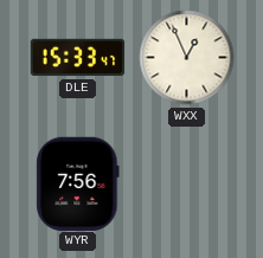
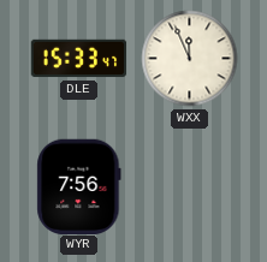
WXX: 12:56 -> 11:56
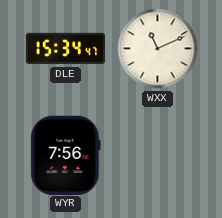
DLE: 15:33 -> 15:34
WXX: 11:56 -> 11:11
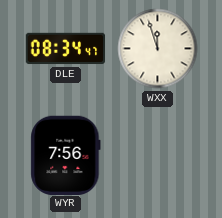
DLE: 15:34 -> 08:34
WXX: 11:11 -> 11:57
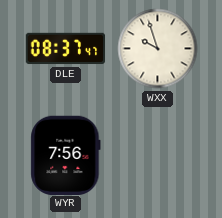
DLE: 08:34 -> 08:37
WXX: 11:57 -> 9:57
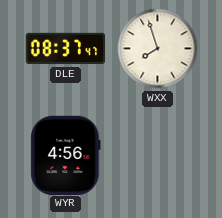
WXX: 9:57 -> 7:57
WYR: 7:56 -> 4:56
